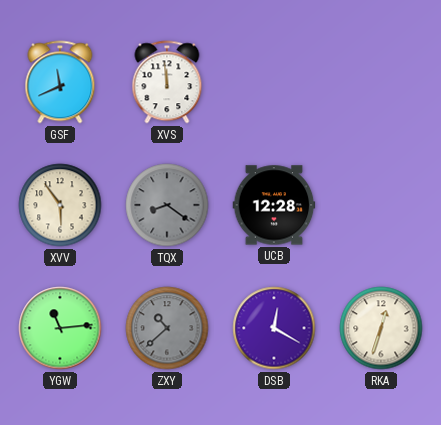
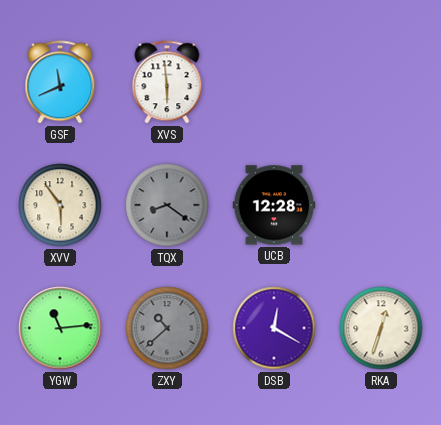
XVS: 11:59 -> 5:59
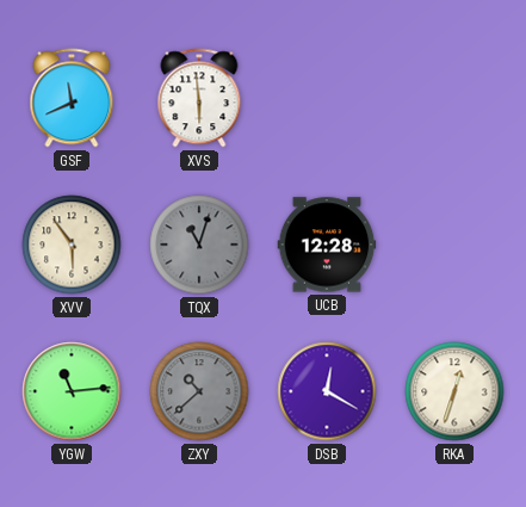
TQX: 8:21 -> 11:03
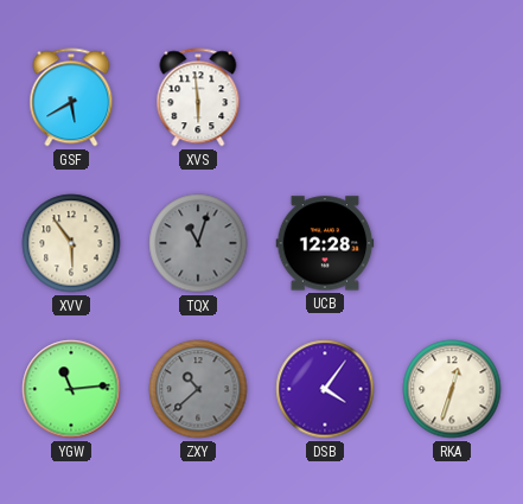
GSF: 11:41 -> 5:40
DSB: 12:20 -> 4:06
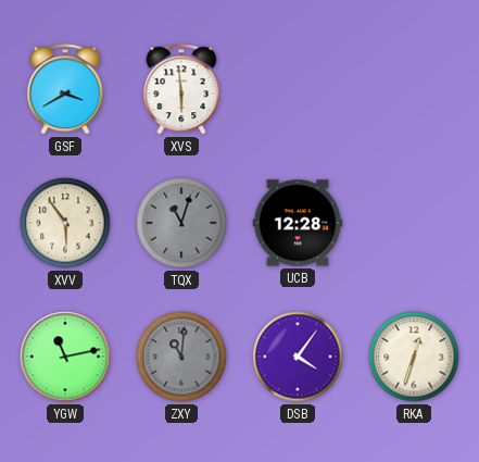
GSF: 5:40 -> 3:40
YGW: 11:14 -> 11:13
ZXY: 10:38 -> 11:01
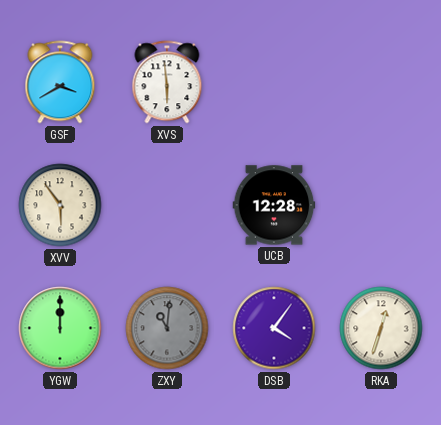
TQX: 11:03 -> none
YGW: 11:13 -> 12:00
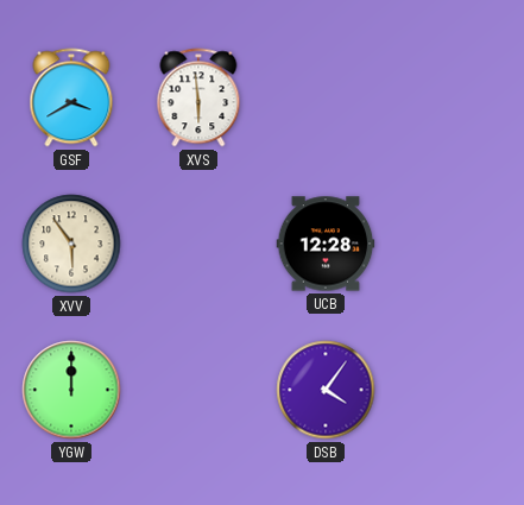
ZXY: 11:01 -> none
RKA: 12:33 -> none
